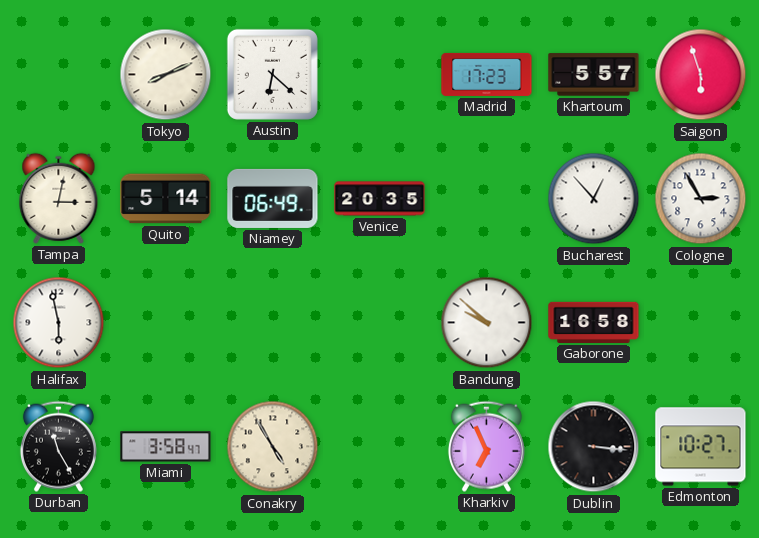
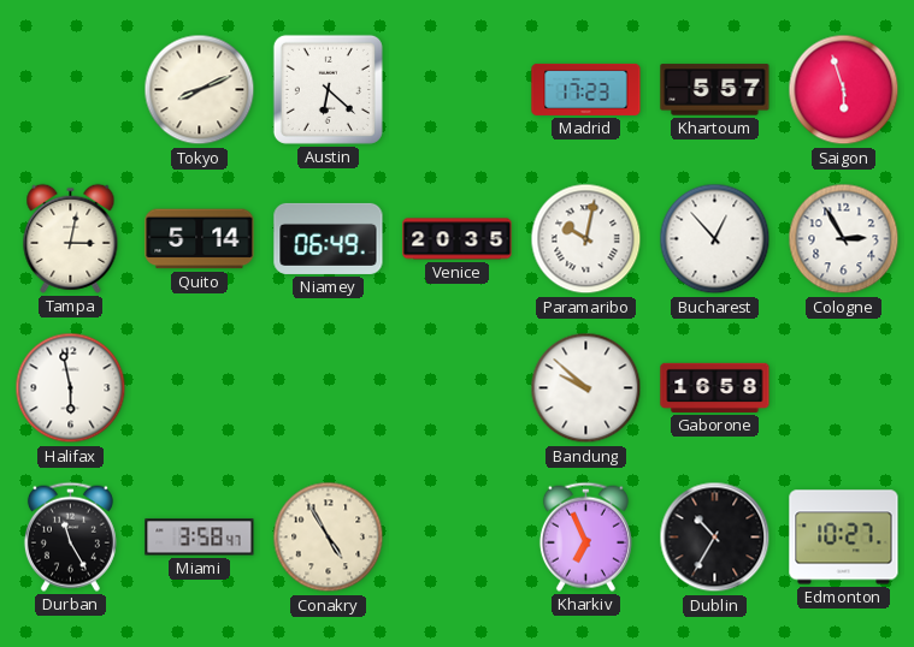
Paramaribo: none -> 10:02
Dublin: 3:16 -> 10:35
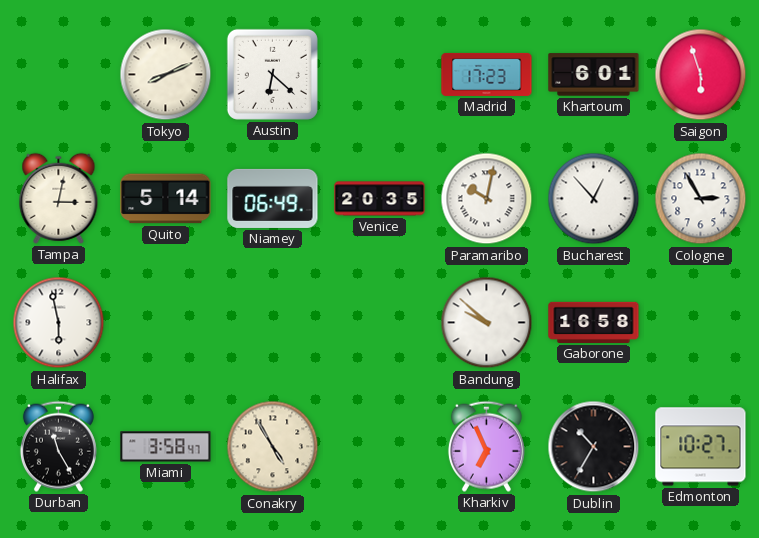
Khartoum: 5:57 -> 6:01
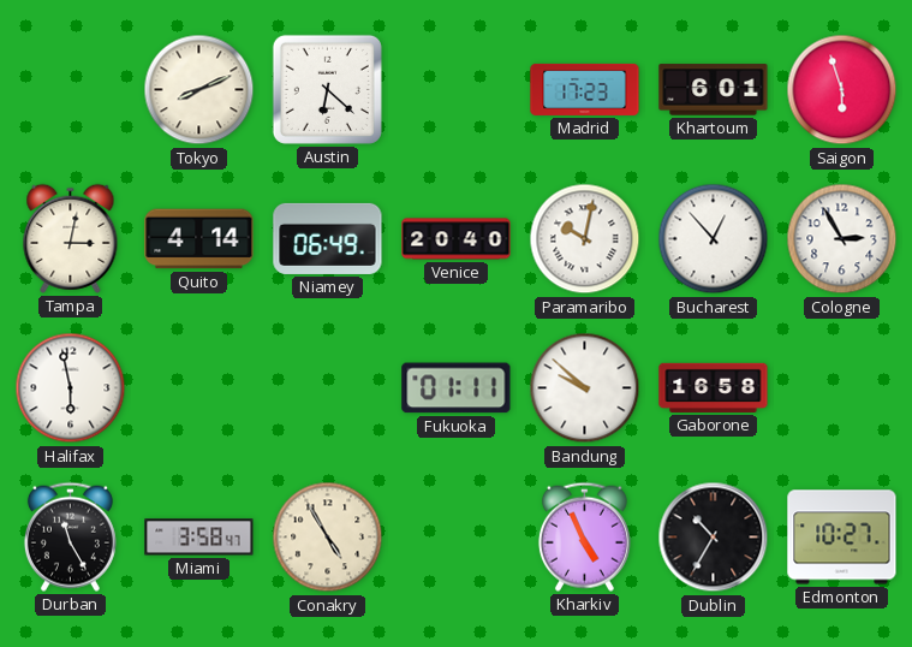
Quito: 5:14 -> 4:14
Venice: 20:35 -> 20:40
Fukuoka: none -> 01:11
Kharkiv: 6:56 -> 4:56
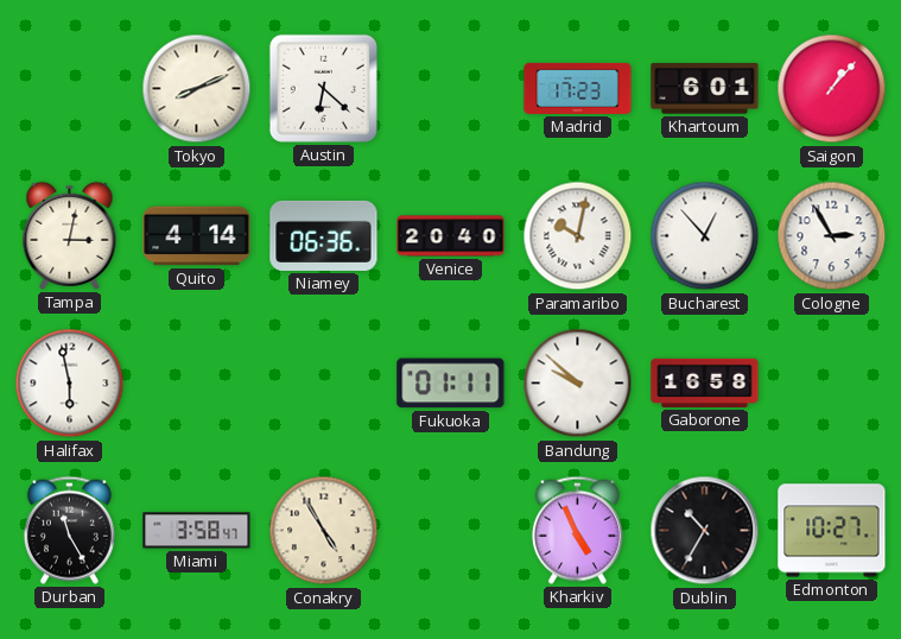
Saigon: 5:57 -> 1:07
Niamey: 06:49 -> 06:36
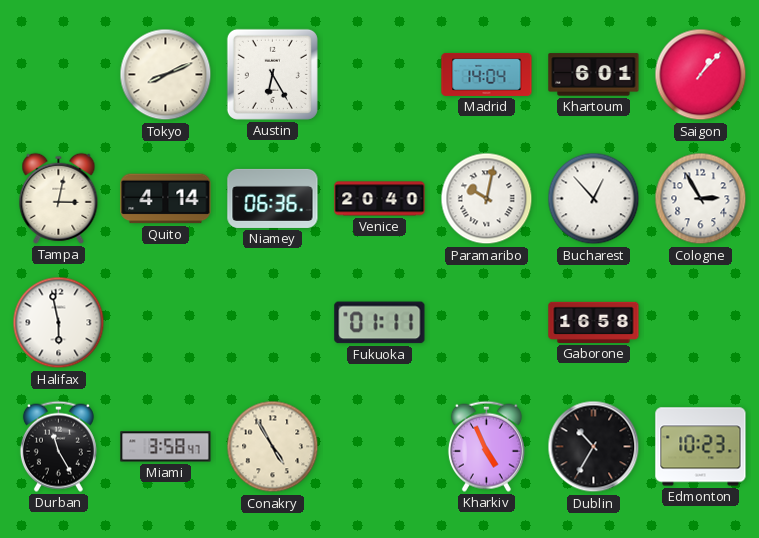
Austin: 6:22 -> 6:25
Madrid: 17:23 -> 14:04
Bandung: 9:52 -> none
Edmonton: 10:27 -> 10:23
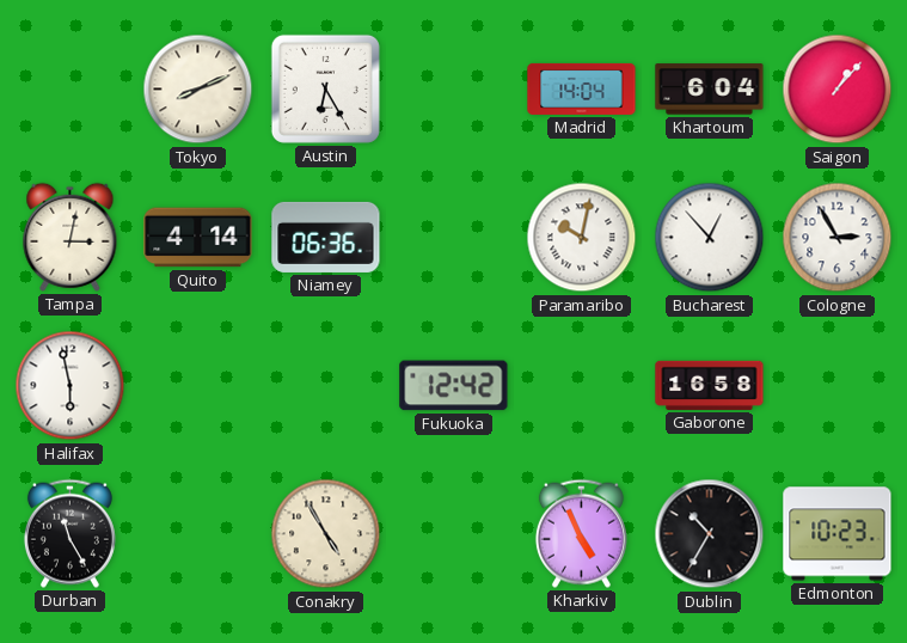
Khartoum: 6:01 -> 6:04
Venice: 20:40 -> none
Fukuoka: 01:11 -> 12:42
Miami: 3:58 -> none
